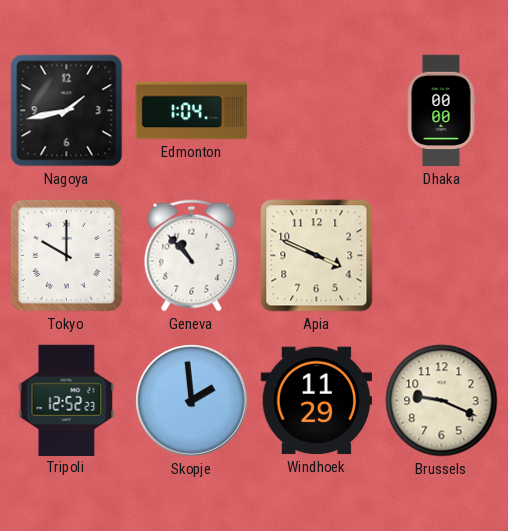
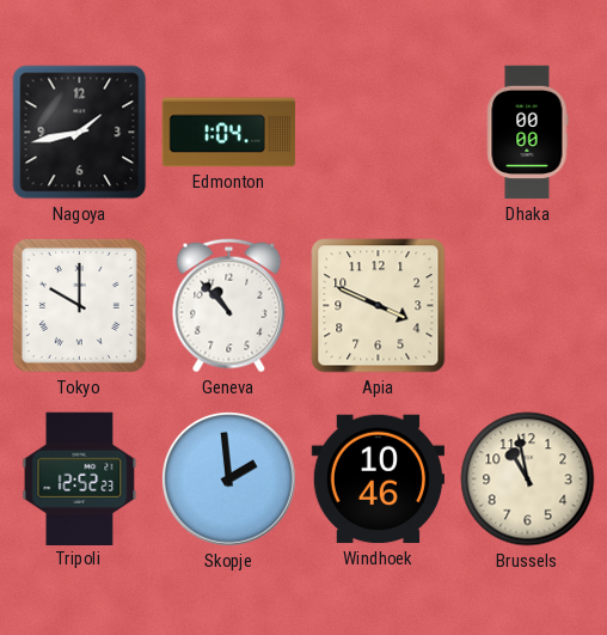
Windhoek: 11:29 -> 10:46
Brussels: 9:19 -> 10:58
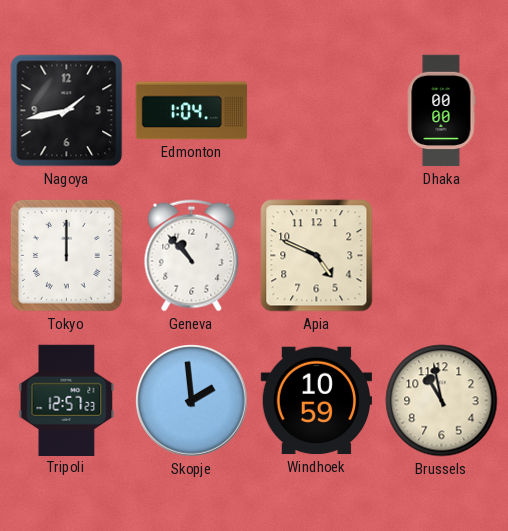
Tokyo: 10:00 -> 12:00
Apia: 3:49 -> 4:49
Tripoli: 12:52 -> 12:57
Windhoek: 10:46 -> 10:59
